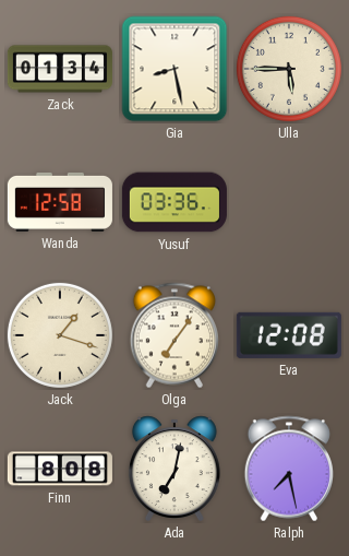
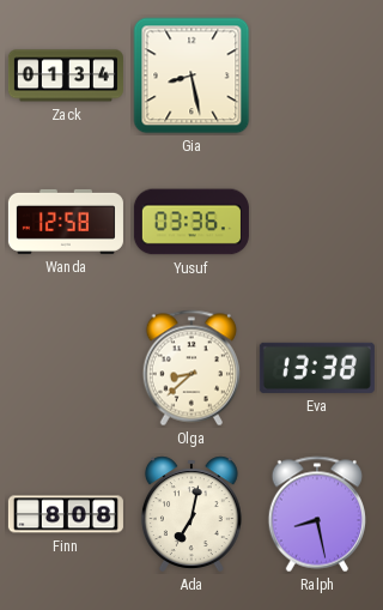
Ulla: 5:45 -> none
Jack: 1:18 -> none
Olga: 7:06 -> 8:38
Eva: 12:08 -> 13:38
Ralph: 7:28 -> 8:28
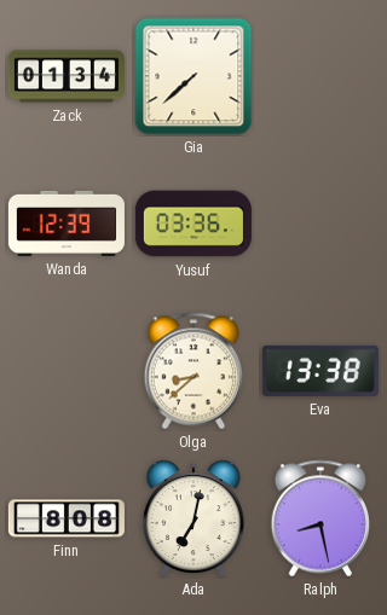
Gia: 8:28 -> 7:38
Wanda: 12:58 -> 12:39
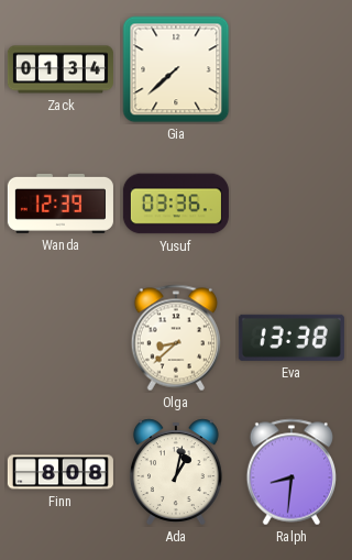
Ada: 7:02 -> 1:02
Ralph: 8:28 -> 8:31
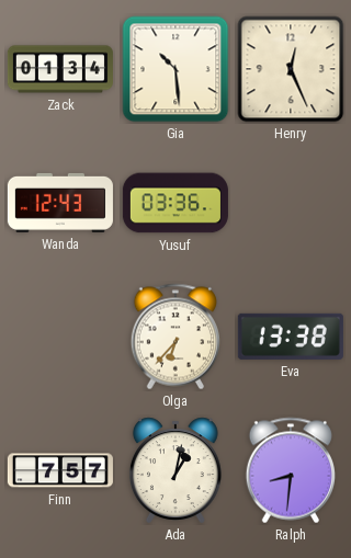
Gia: 7:38 -> 10:29
Henry: none -> 12:26
Wanda: 12:39 -> 12:43
Olga: 8:38 -> 6:37
Finn: 8:08 -> 7:57
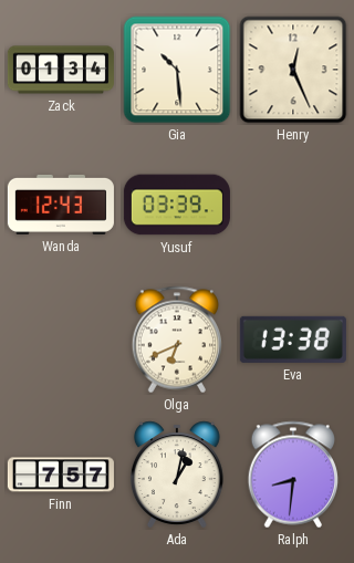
Yusuf: 03:36 -> 03:39
Olga: 6:37 -> 6:41
